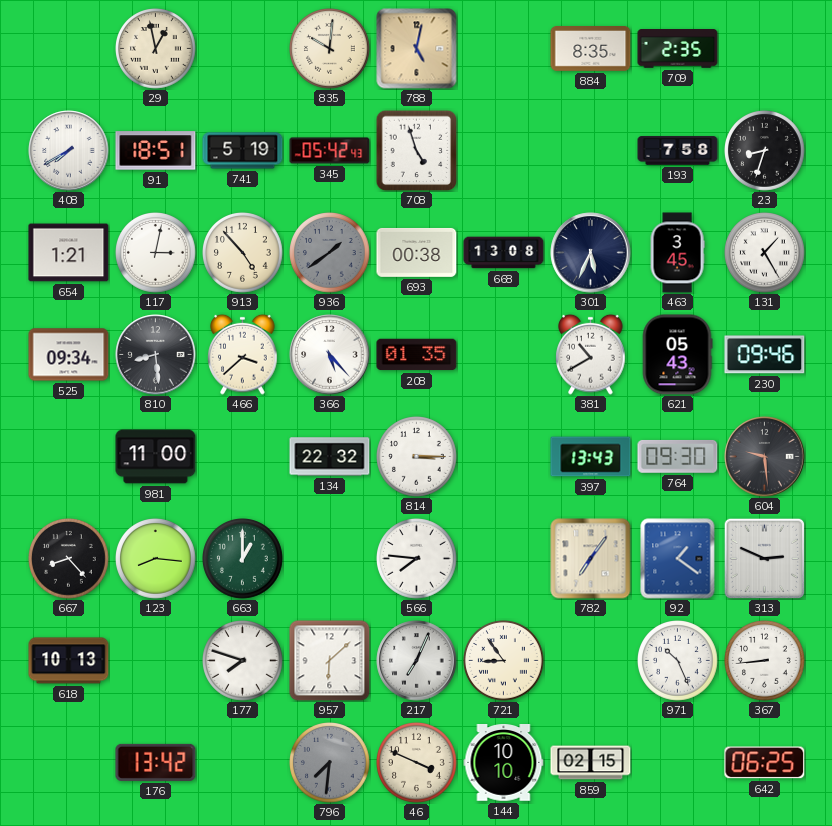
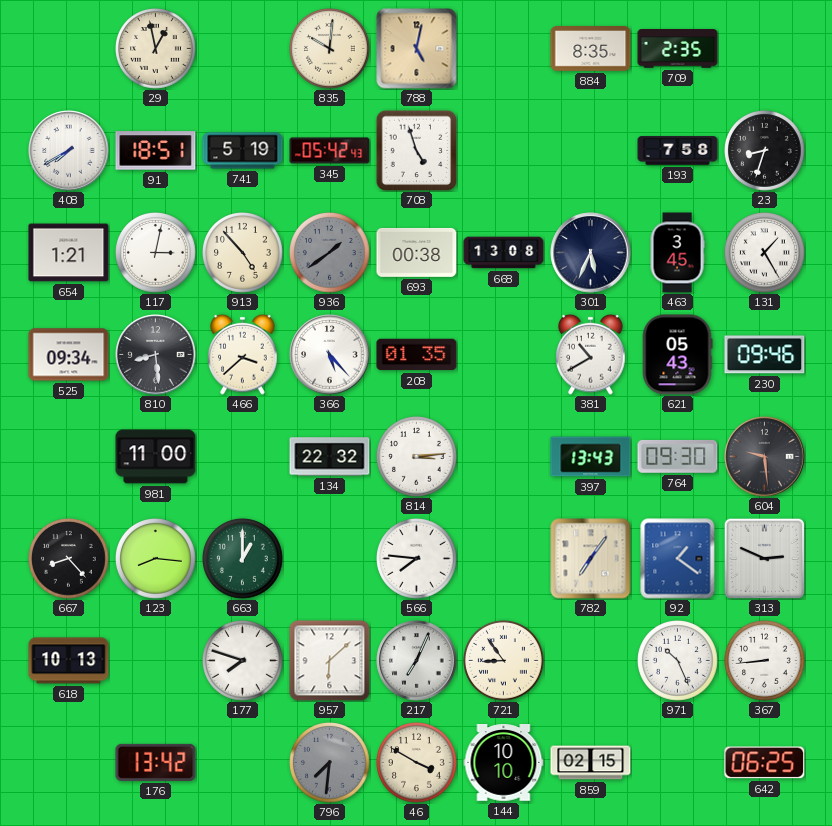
814: 3:15 -> 3:14
46: 3:49 -> 3:50
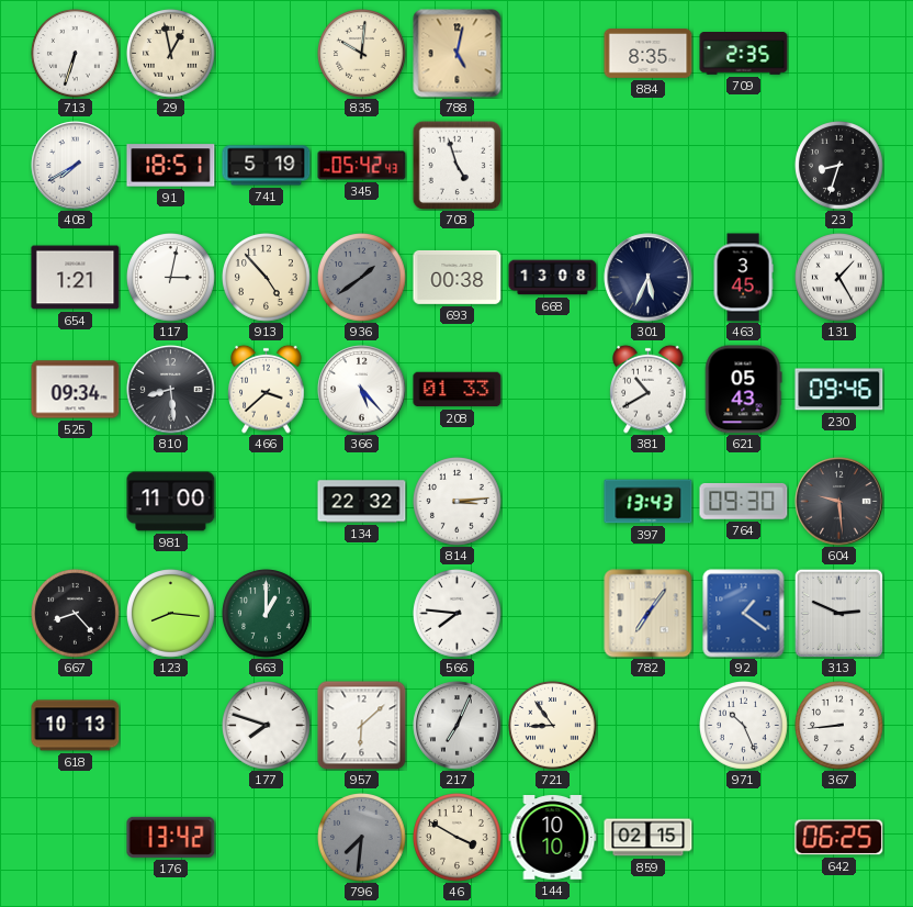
713: none -> 6:33
193: 7:58 -> none
208: 01:35 -> 01:33
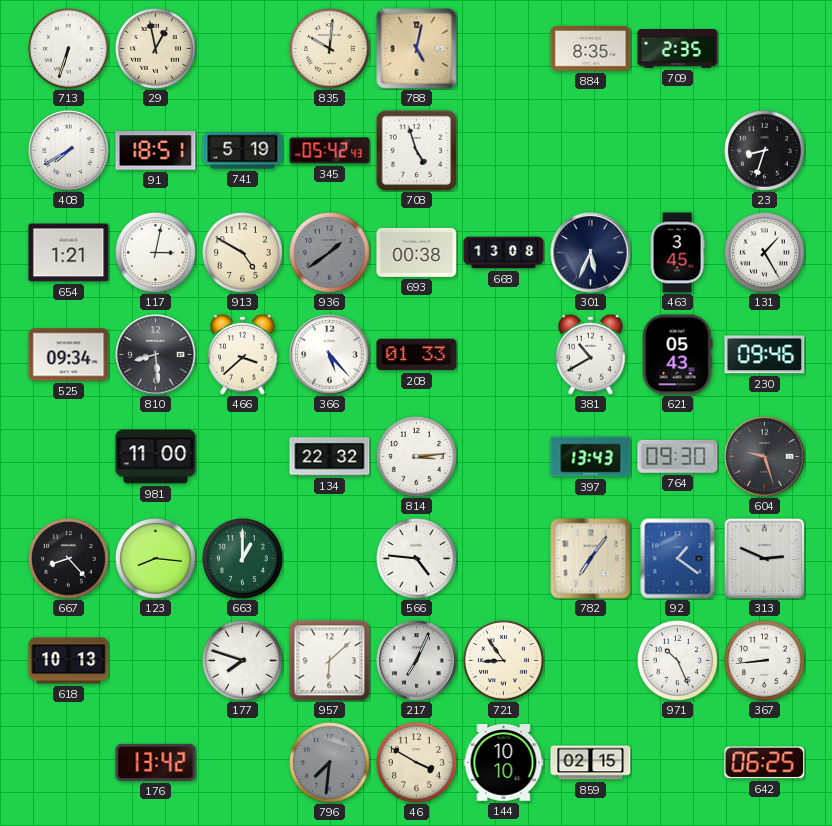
913: 4:53 -> 4:50
604: 9:29 -> 9:27
566: 7:46 -> 4:46
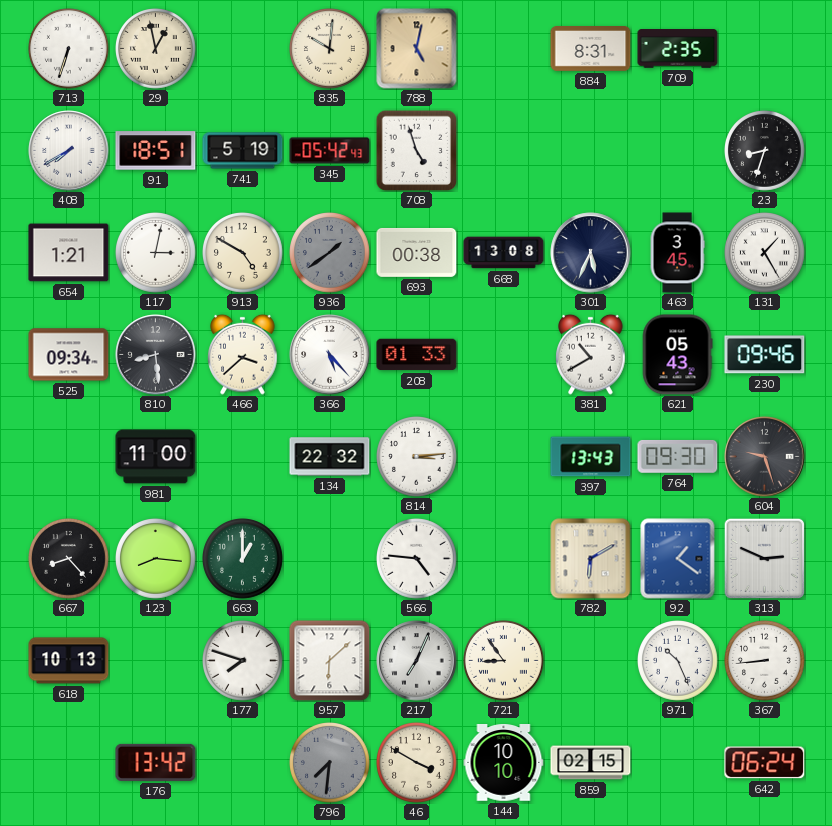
884: 8:35 -> 8:31
782: 7:06 -> 6:10
642: 06:25 -> 06:24
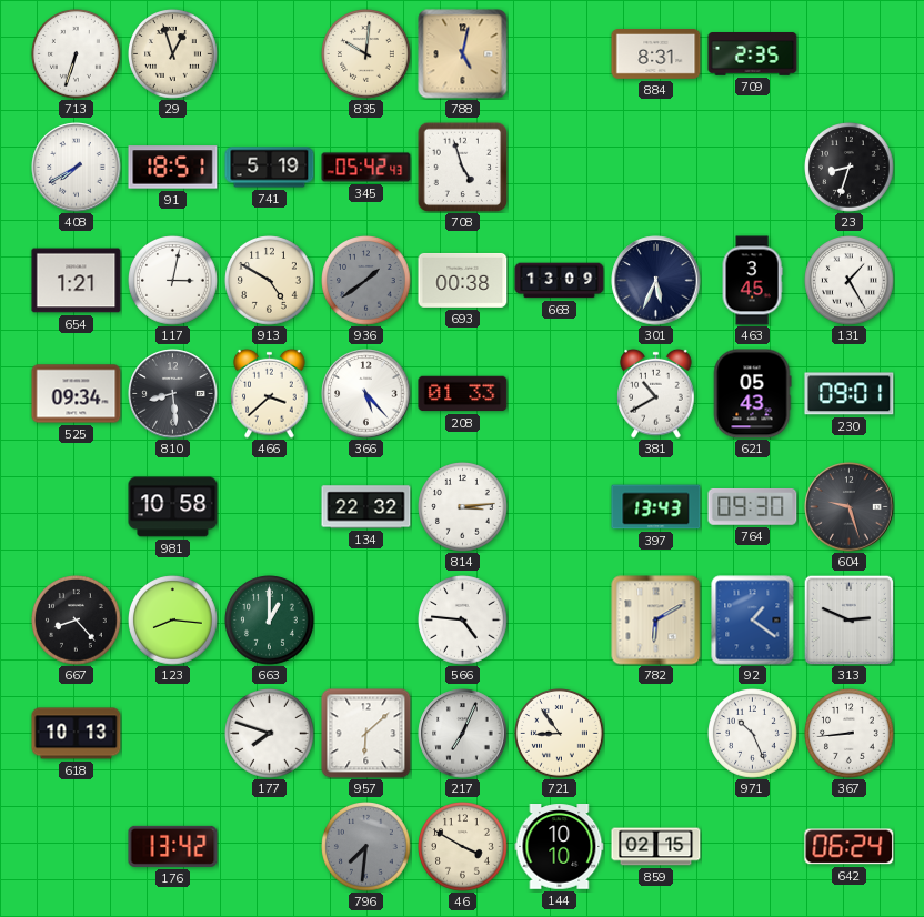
29: 12:58 -> 12:57
668: 13:08 -> 13:09
230: 09:46 -> 09:01
981: 11:00 -> 10:58
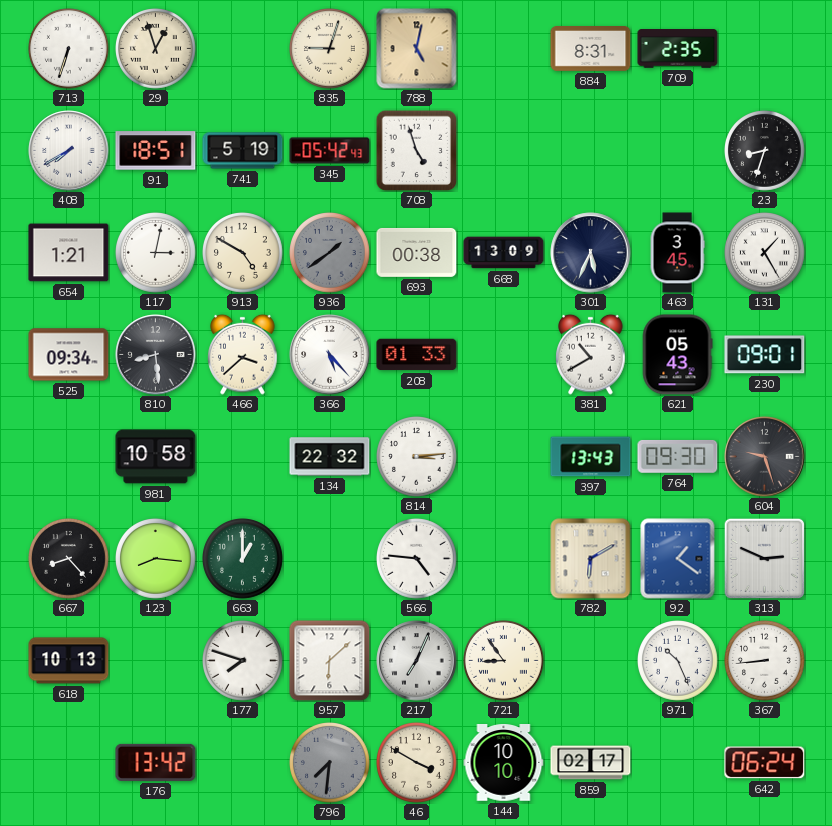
835: 10:01 -> 9:03
859: 02:15 -> 02:17
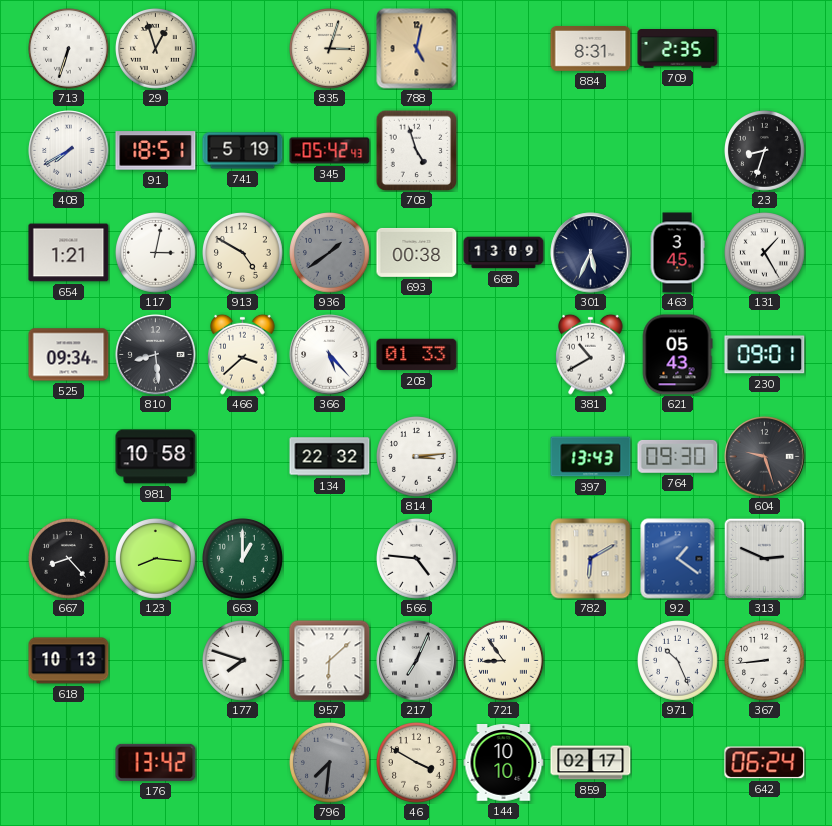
835: 9:03 -> 3:03
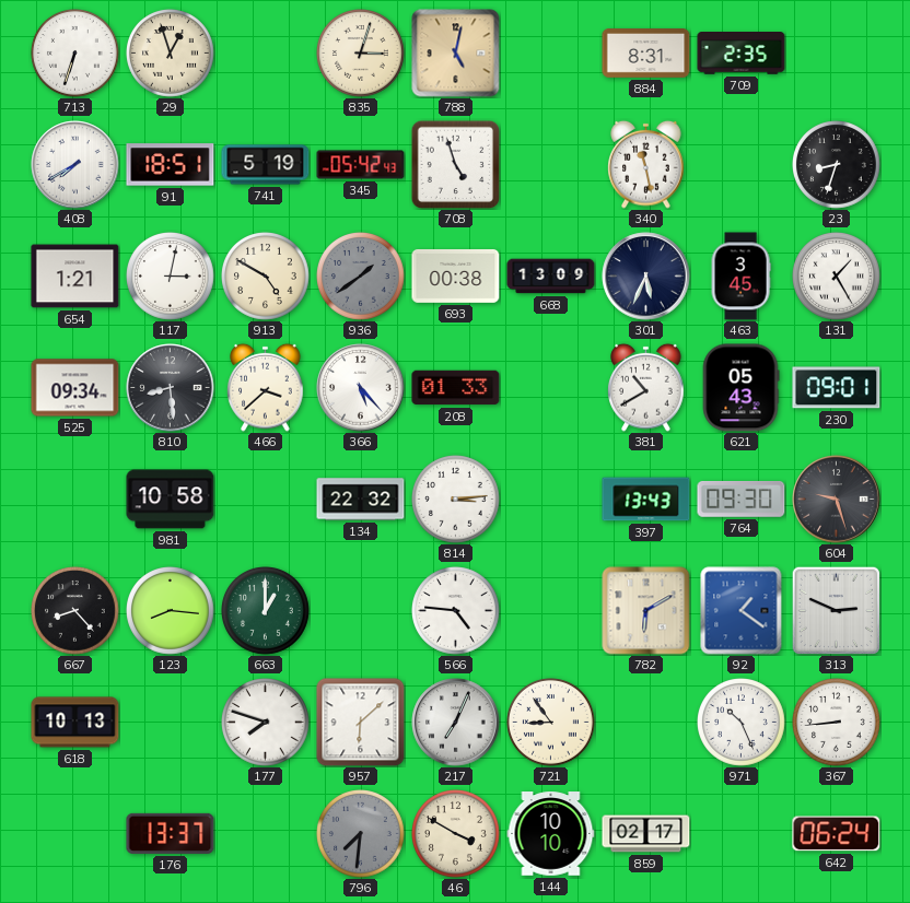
340: none -> 11:28
176: 13:42 -> 13:37
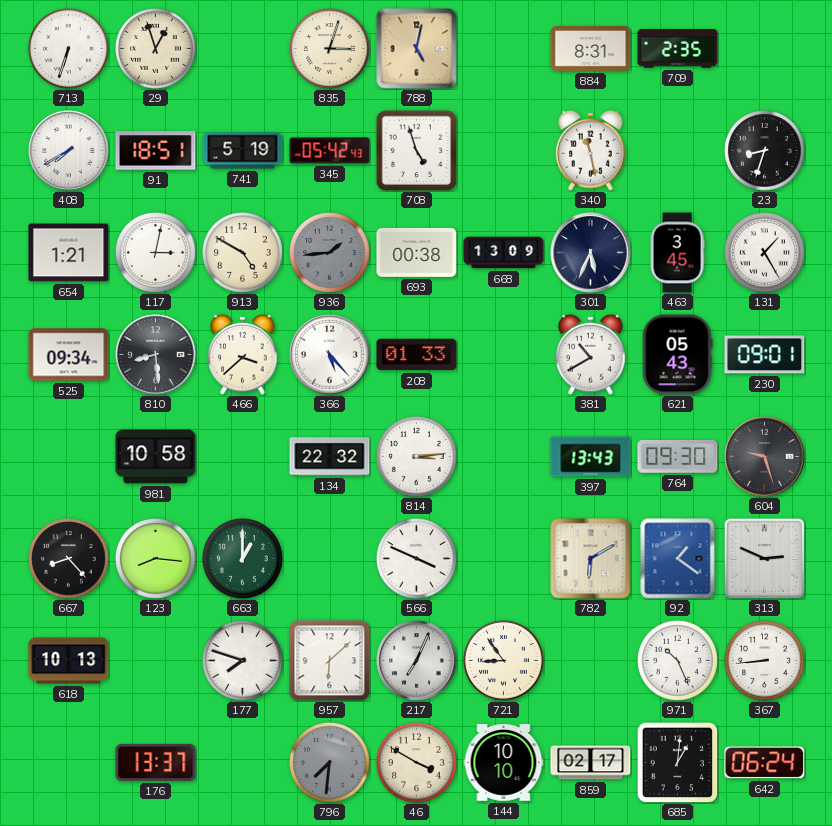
936: 1:39 -> 1:44
566: 4:46 -> 3:49
685: none -> 1:01
